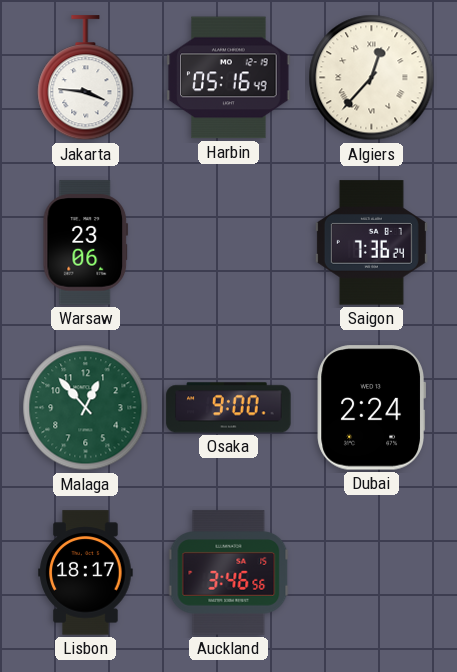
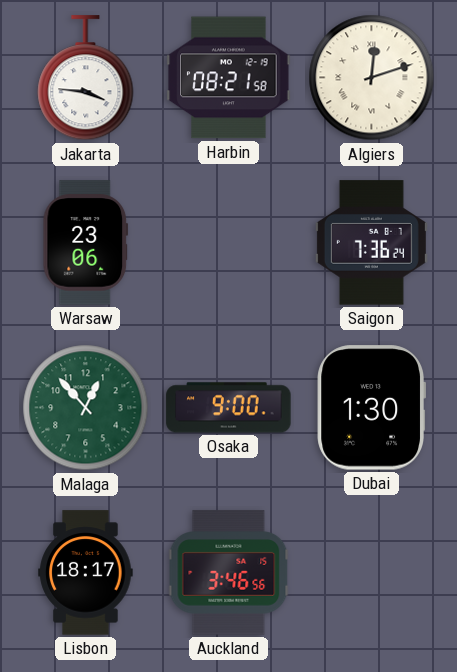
Harbin: 05:16 -> 08:21
Algiers: 12:37 -> 12:12
Dubai: 2:24 -> 1:30
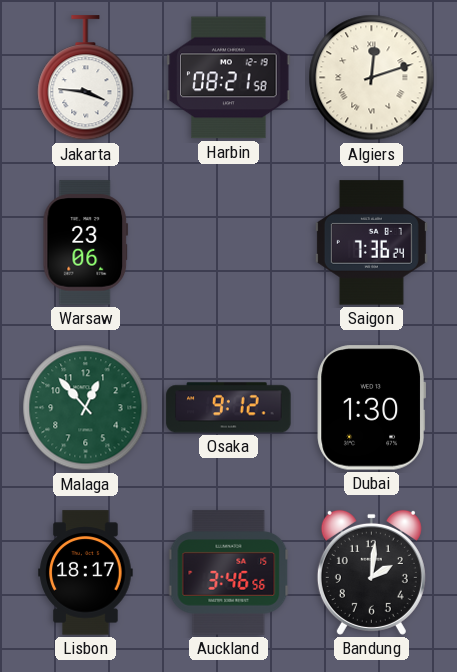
Osaka: 9:00 -> 9:12
Bandung: none -> 2:01
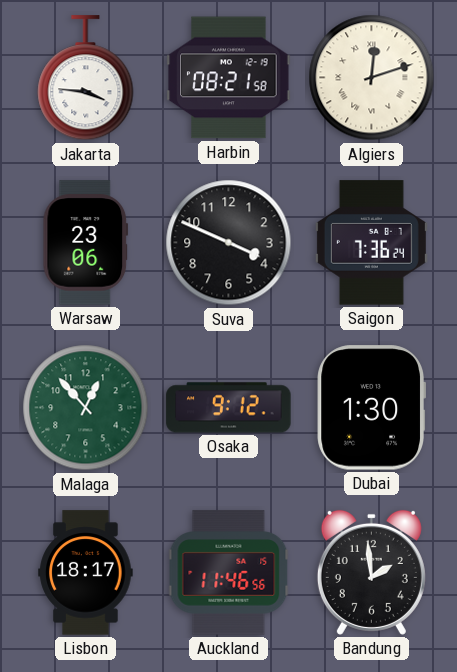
Suva: none -> 3:49
Auckland: 3:46 -> 11:46
Bandung: 2:01 -> 1:59
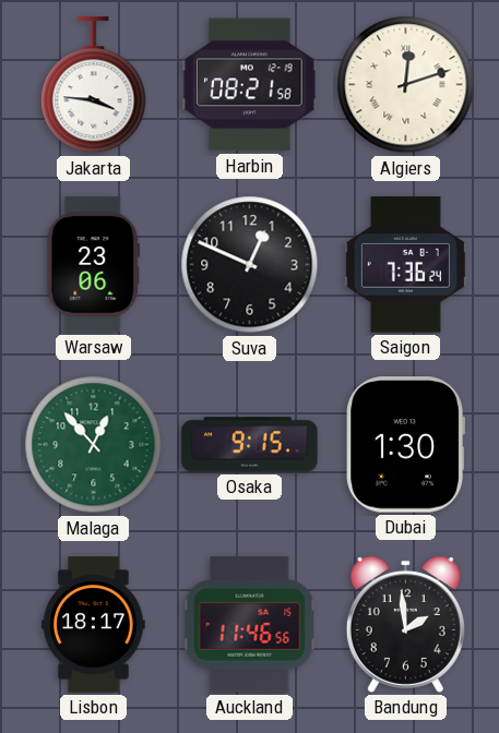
Suva: 3:49 -> 12:49
Osaka: 9:12 -> 9:15
